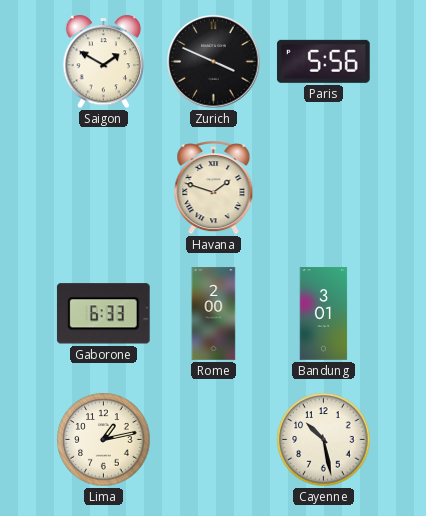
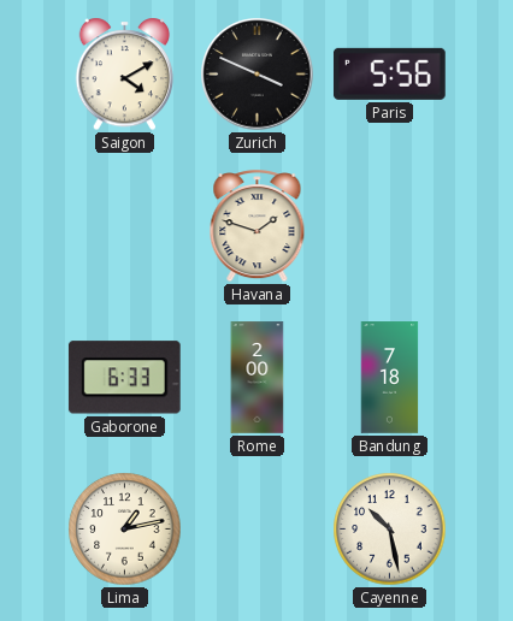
Saigon: 1:50 -> 4:10
Bandung: 3:01 -> 7:18
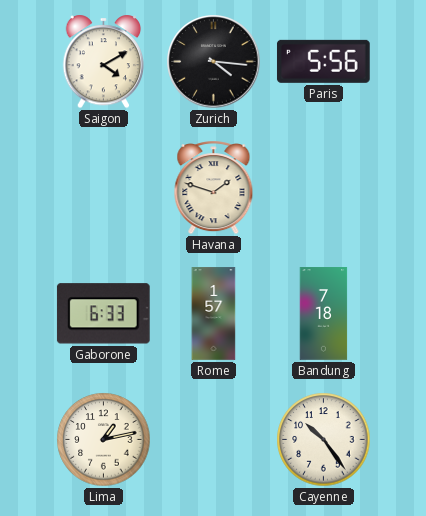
Zurich: 3:49 -> 4:16
Rome: 2:00 -> 1:57
Cayenne: 10:28 -> 10:24
